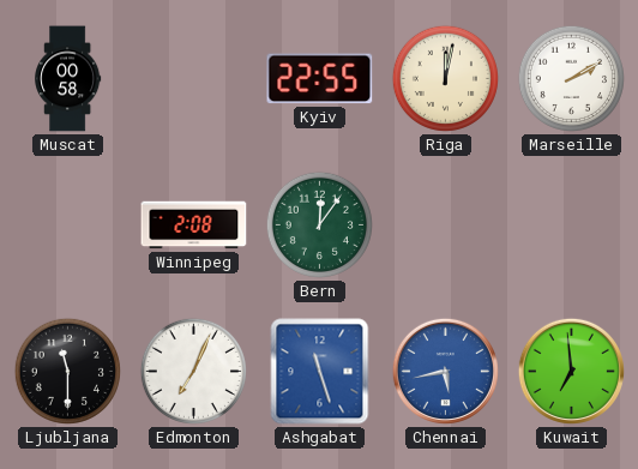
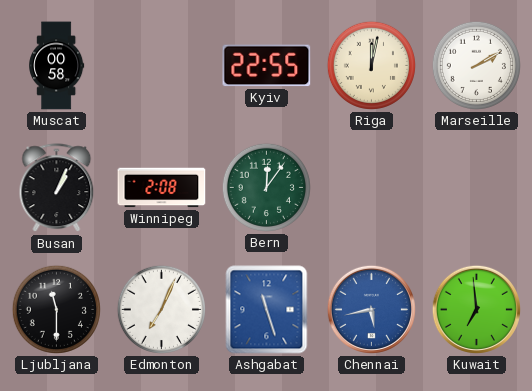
Busan: none -> 1:04
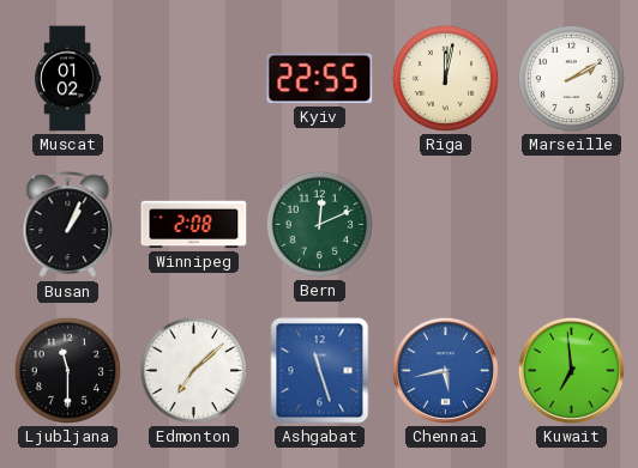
Muscat: 00:58 -> 01:02
Bern: 12:06 -> 12:11
Edmonton: 7:04 -> 7:08
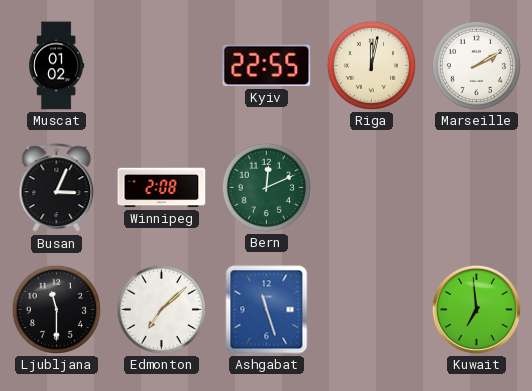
Busan: 1:04 -> 3:04
Chennai: 5:43 -> none
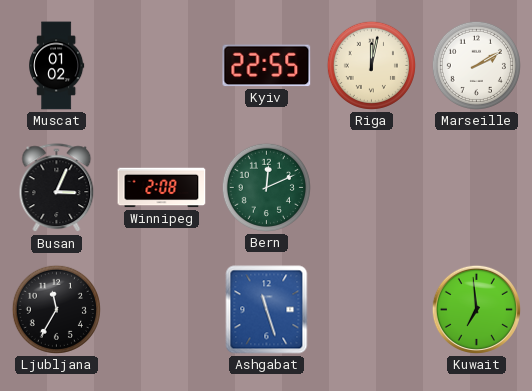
Ljubljana: 11:30 -> 11:35
Edmonton: 7:08 -> none
